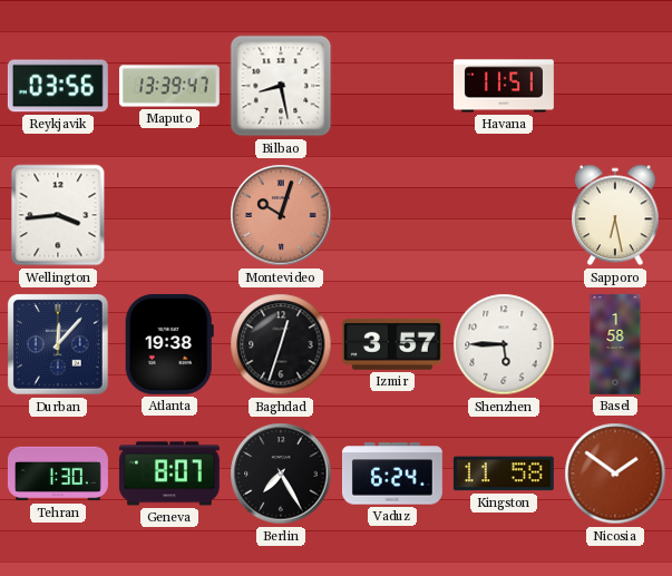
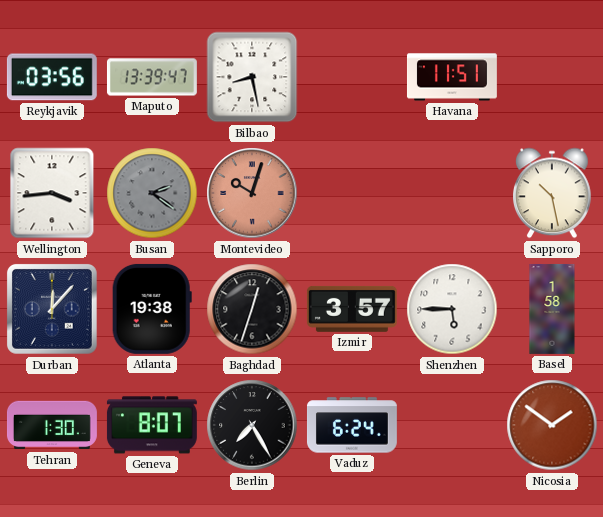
Busan: none -> 2:21
Sapporo: 6:28 -> 10:28
Kingston: 11:58 -> none
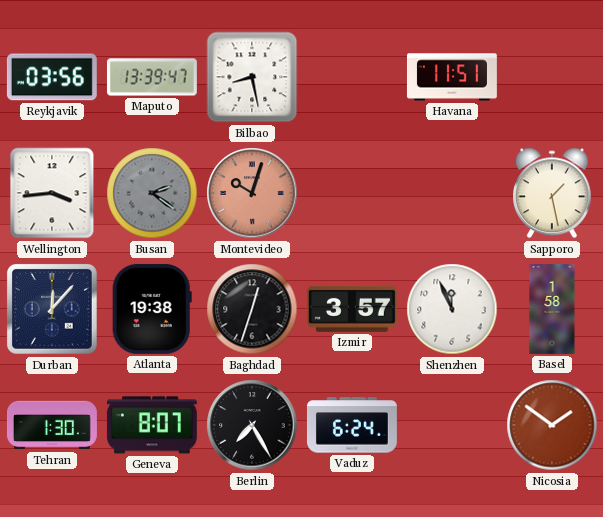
Sapporo: 10:28 -> 1:28
Shenzhen: 5:45 -> 11:56
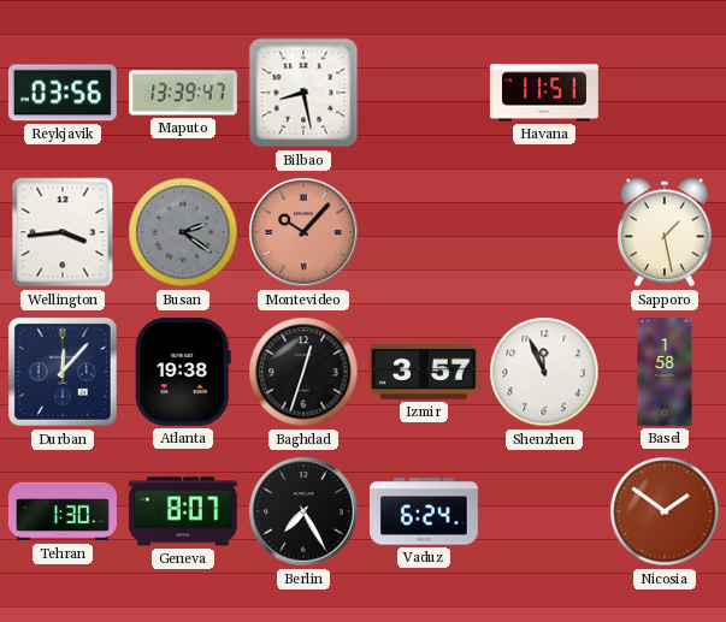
Montevideo: 10:03 -> 10:07
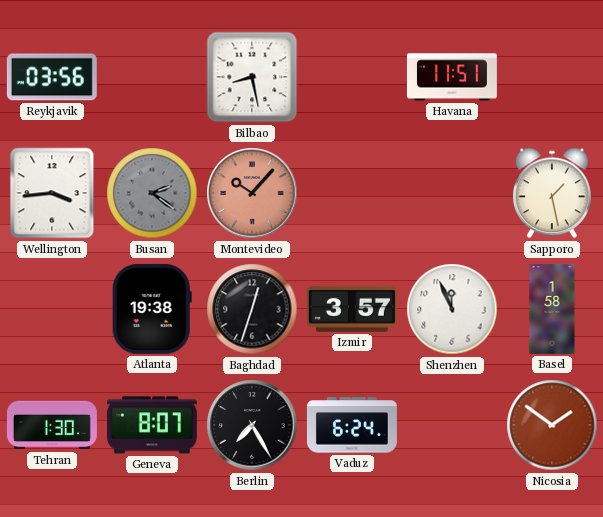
Maputo: 13:39 -> none
Durban: 12:07 -> none
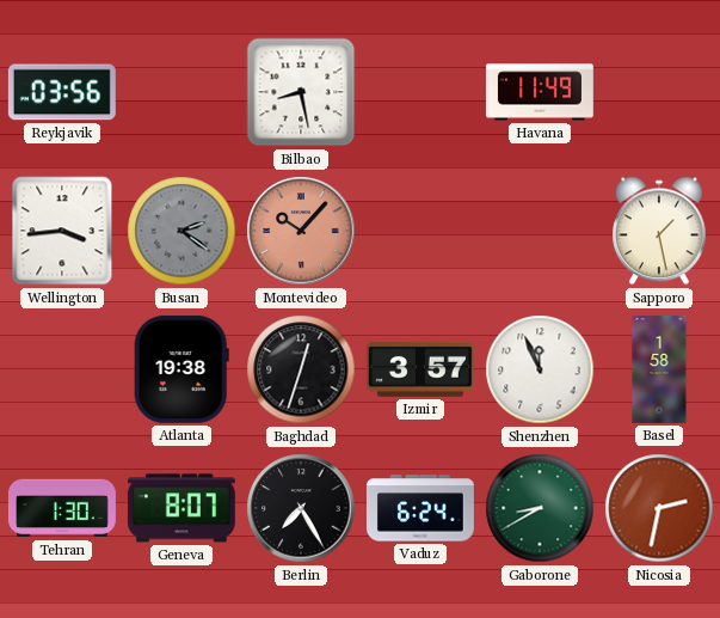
Havana: 11:51 -> 11:49
Gaborone: none -> 8:40
Nicosia: 1:51 -> 2:32
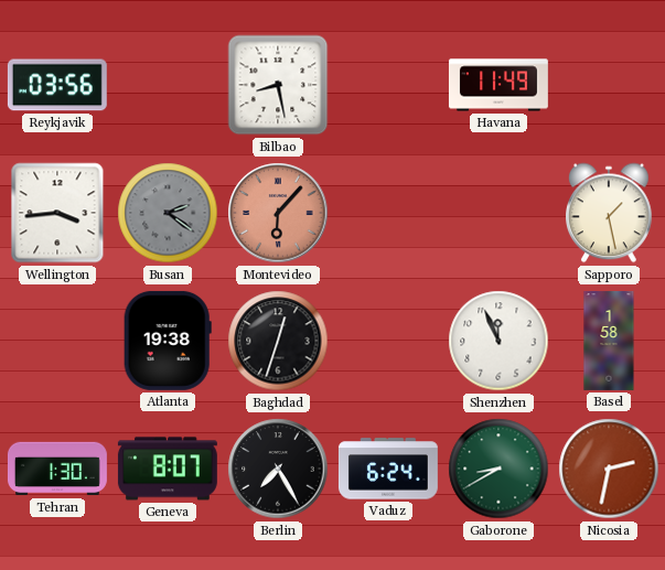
Montevideo: 10:07 -> 6:07
Izmir: 3:57 -> none
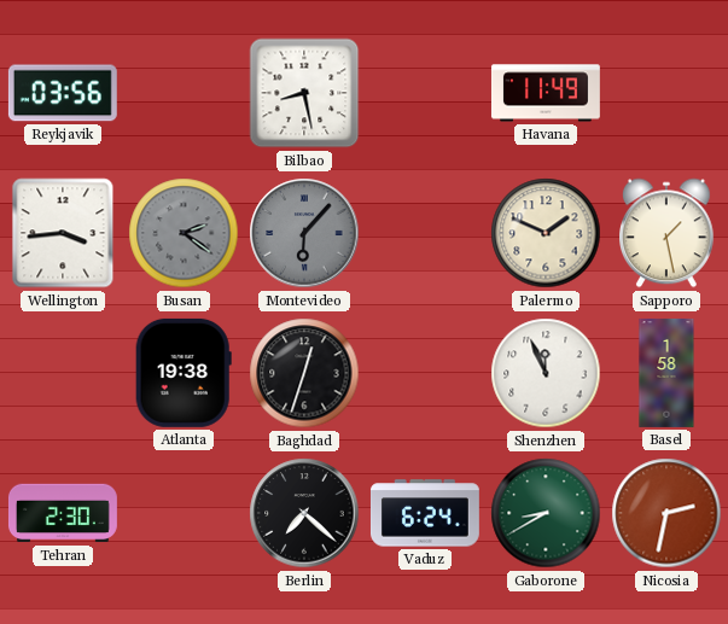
Montevideo dial: salmon -> grey
Palermo: none -> 1:49
Tehran: 1:30 -> 2:30
Geneva: 8:07 -> none
Berlin: 7:25 -> 7:22
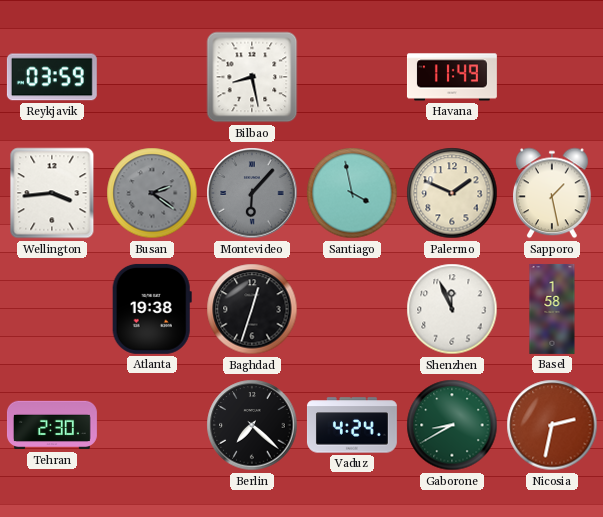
Reykjavik: 03:56 -> 03:59
Santiago: none -> 3:58
Vaduz: 6:24 -> 4:24
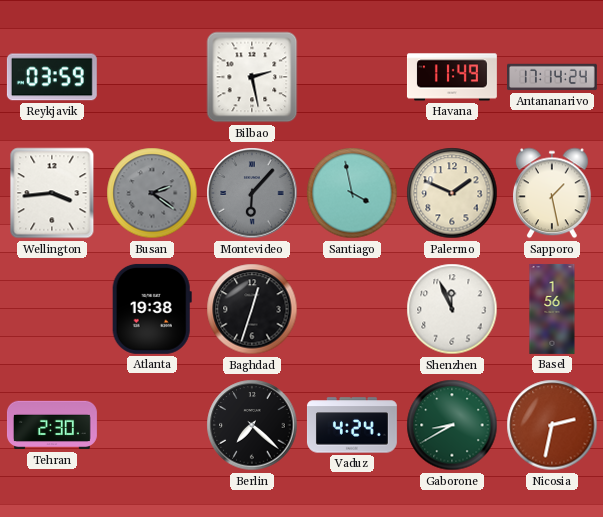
Bilbao: 8:28 -> 2:28
Antananarivo: none -> 17:14
Basel: 1:58 -> 1:56
